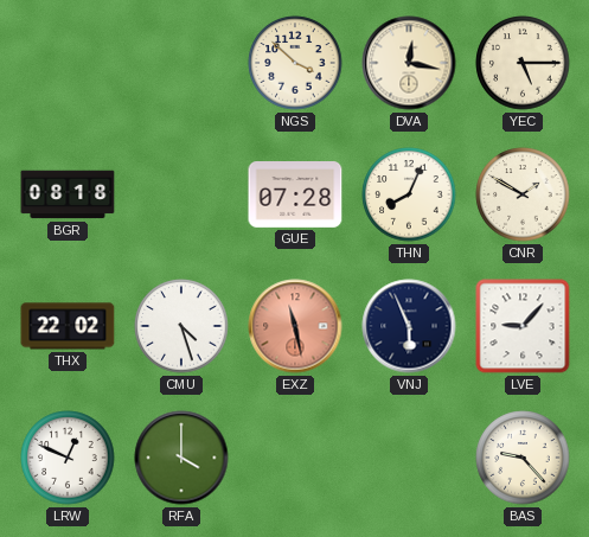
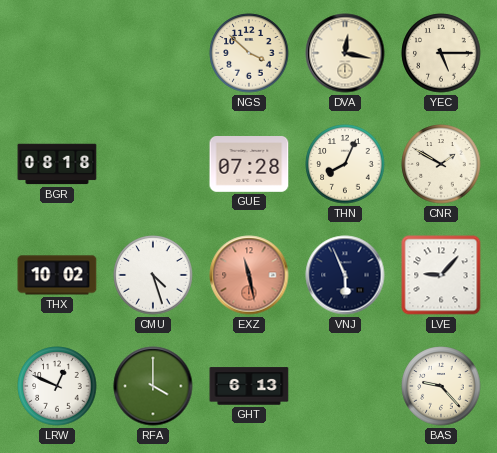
THX: 22:02 -> 10:02
GHT: none -> 6:13
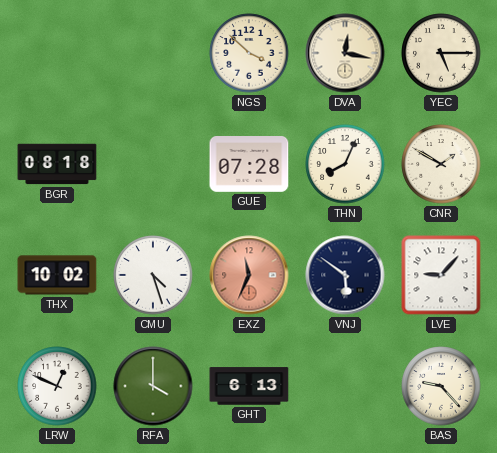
EXZ: 11:28 -> 11:34
VNJ: 5:56 -> 5:51
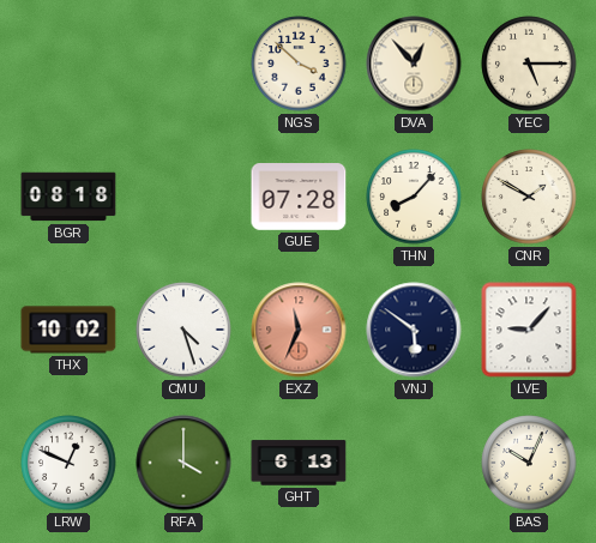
DVA: 12:17 -> 12:53
THN: 8:04 -> 8:07
BAS: 9:23 -> 10:04
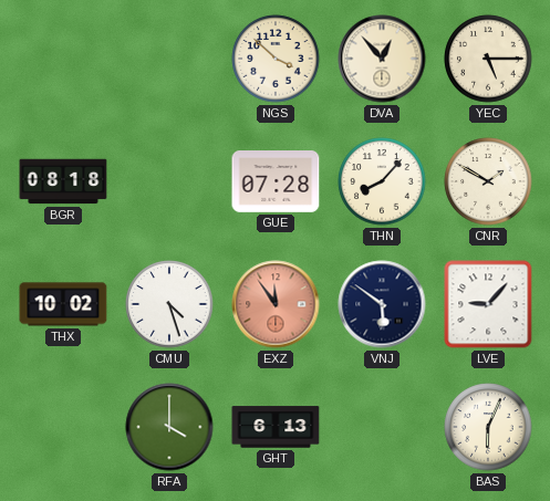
EXZ: 11:34 -> 11:54
LRW: 12:49 -> none
BAS: 10:04 -> 6:04
